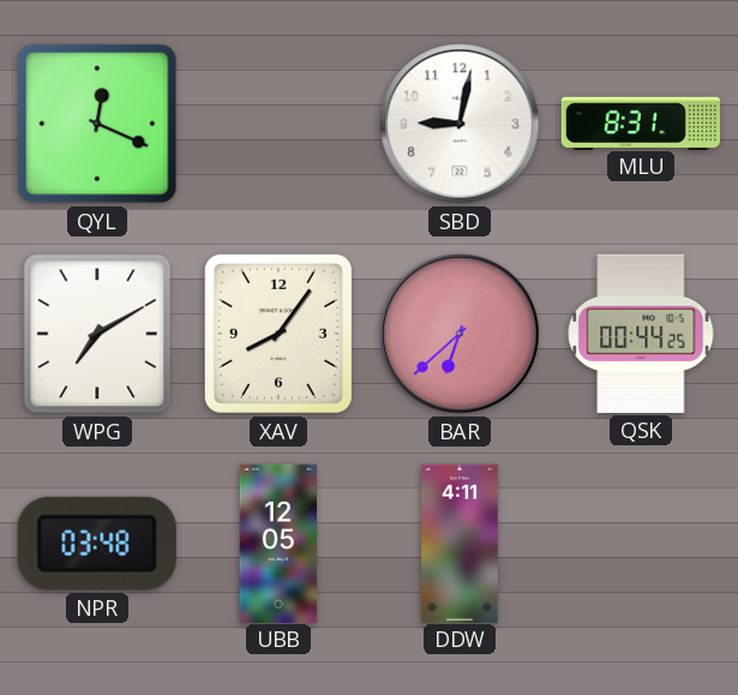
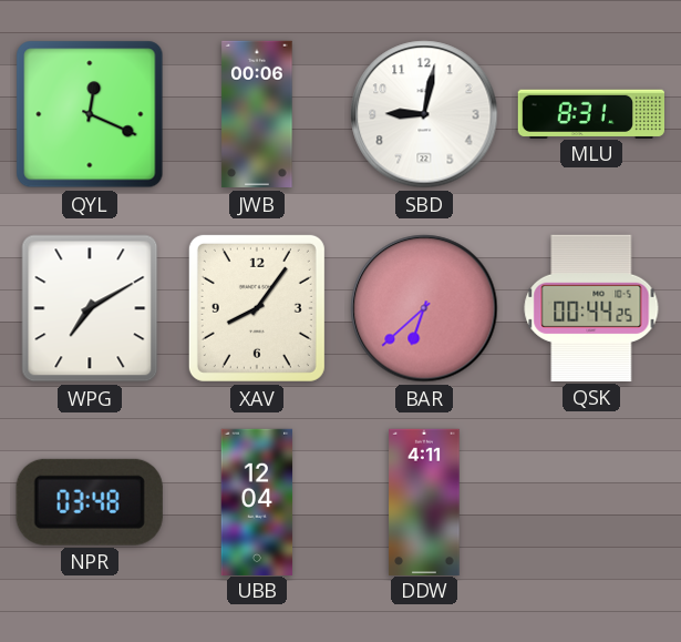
JWB: none -> 00:06
UBB: 12:05 -> 12:04
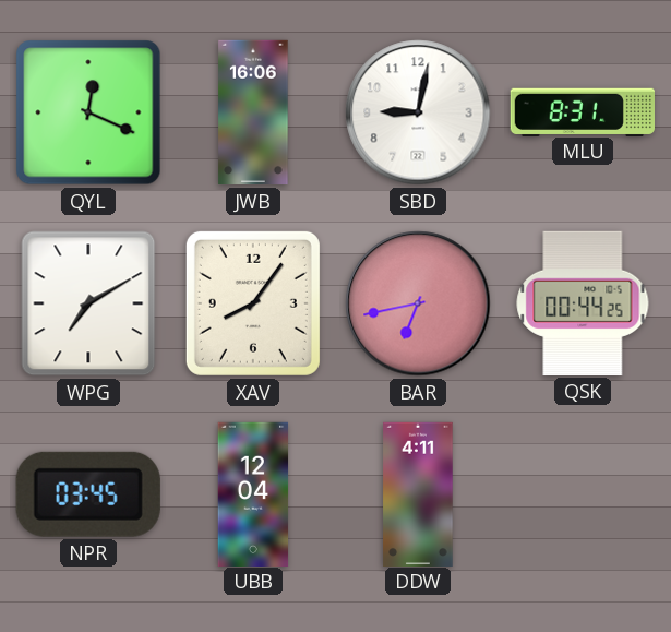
JWB: 00:06 -> 16:06
BAR: 6:38 -> 6:43
NPR: 03:48 -> 03:45
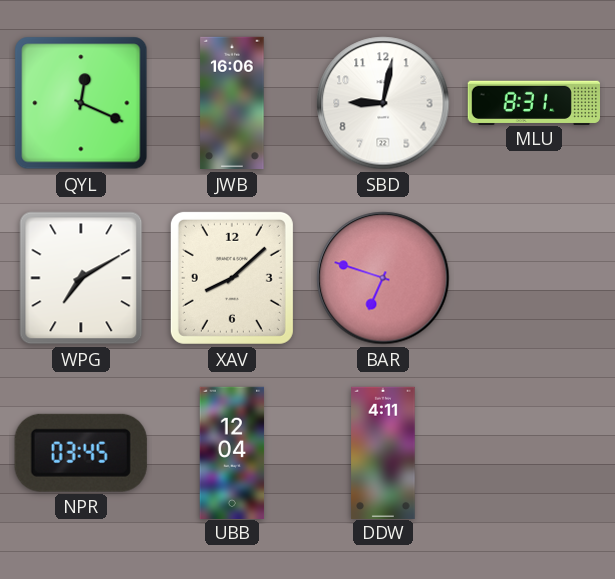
XAV: 8:06 -> 8:08
BAR: 6:43 -> 6:48
QSK: 00:44 -> none
